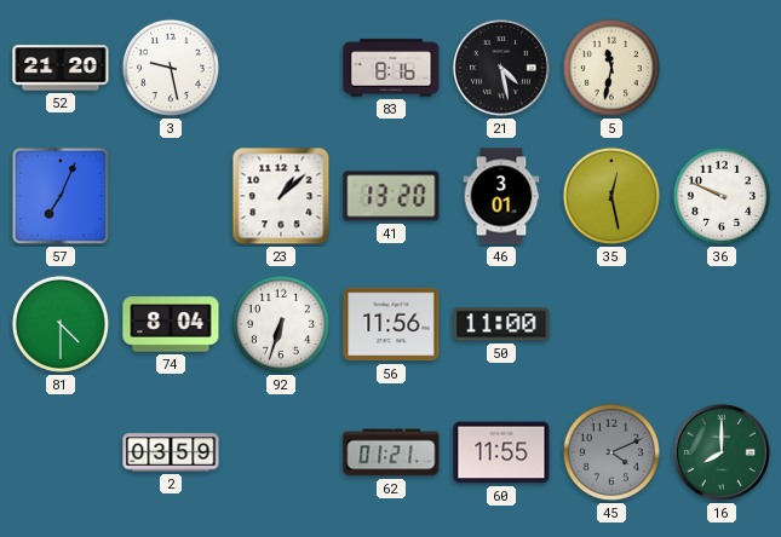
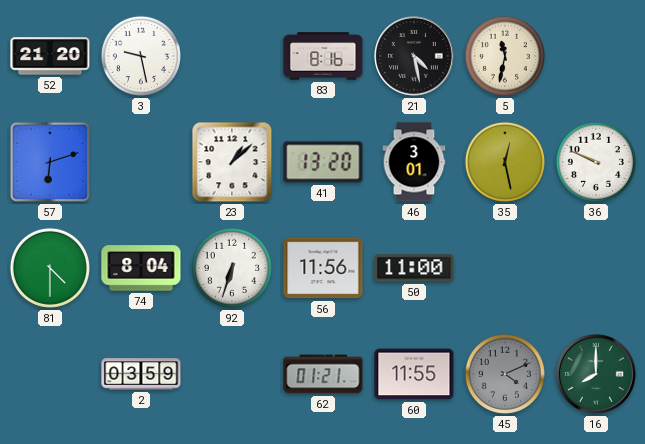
57: 7:04 -> 6:12
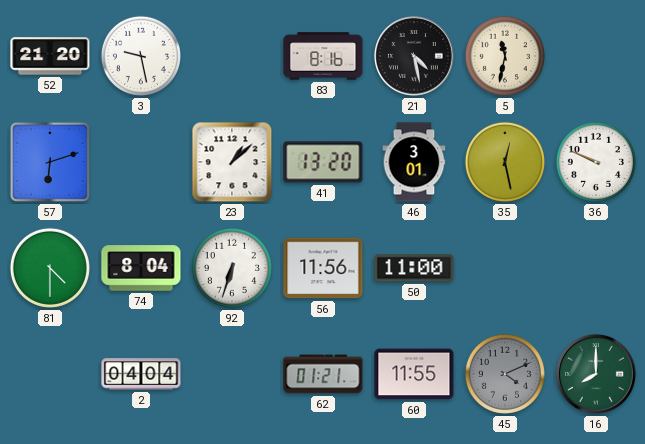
2: 03:59 -> 04:04
